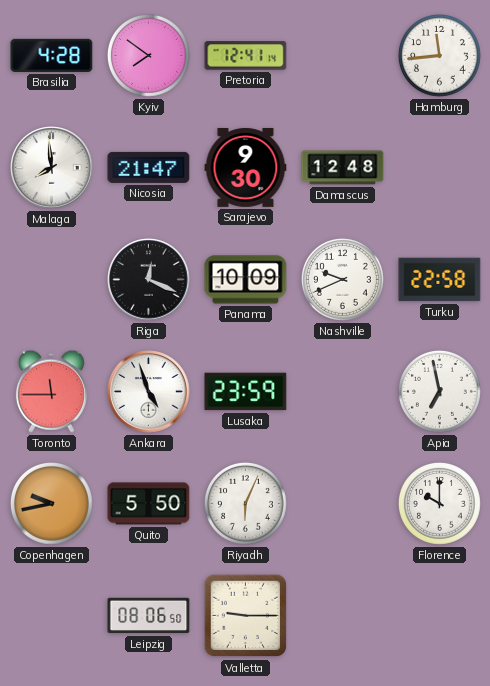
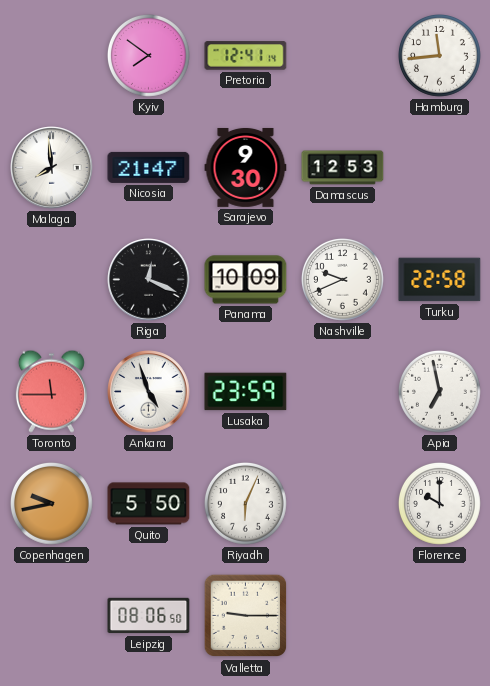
Brasilia: 4:28 -> none
Damascus: 12:48 -> 12:53
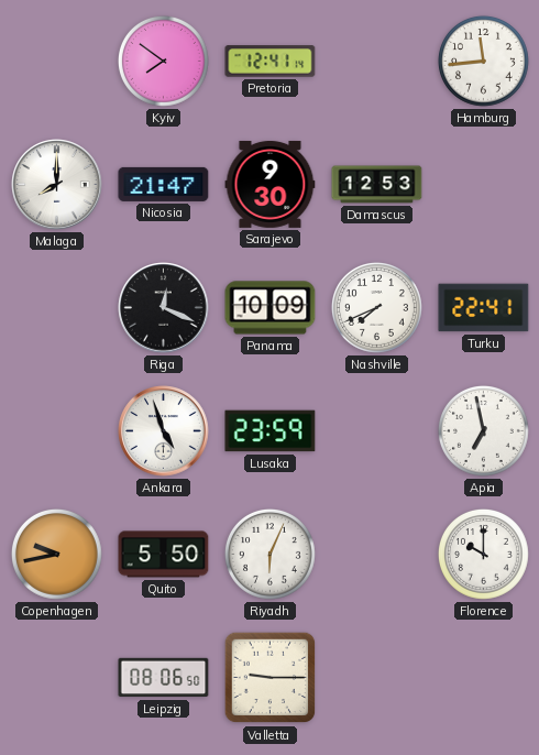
Malaga: 7:59 -> 8:00
Nashville: 9:41 -> 7:41
Turku: 22:58 -> 22:41
Toronto: 11:45 -> none
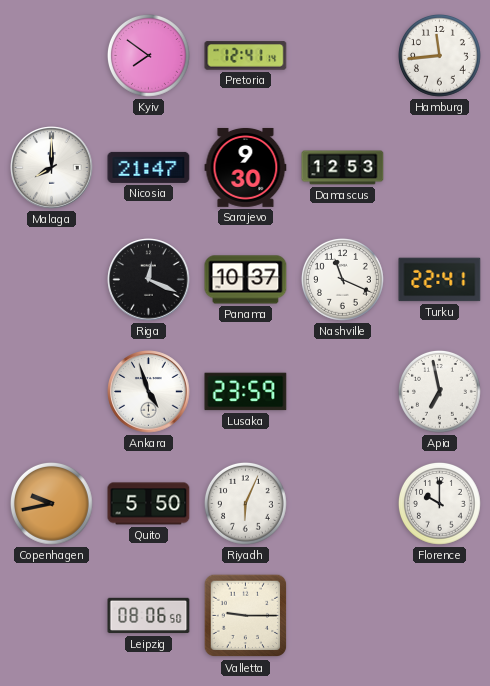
Panama: 10:09 -> 10:37
Nashville: 7:41 -> 11:19
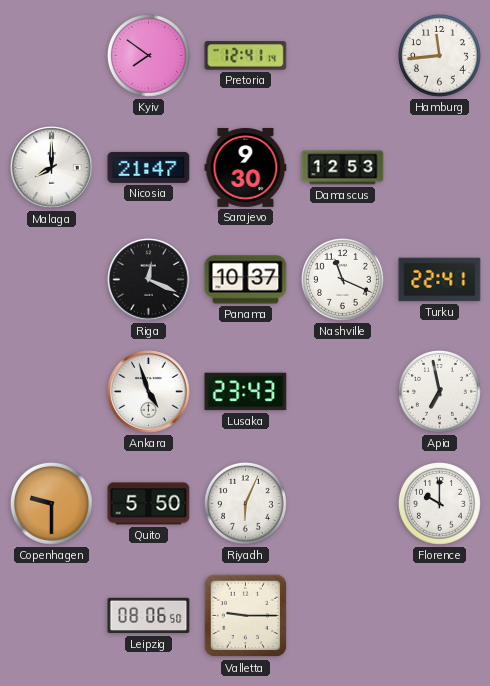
Lusaka: 23:59 -> 23:43
Copenhagen: 9:43 -> 9:30
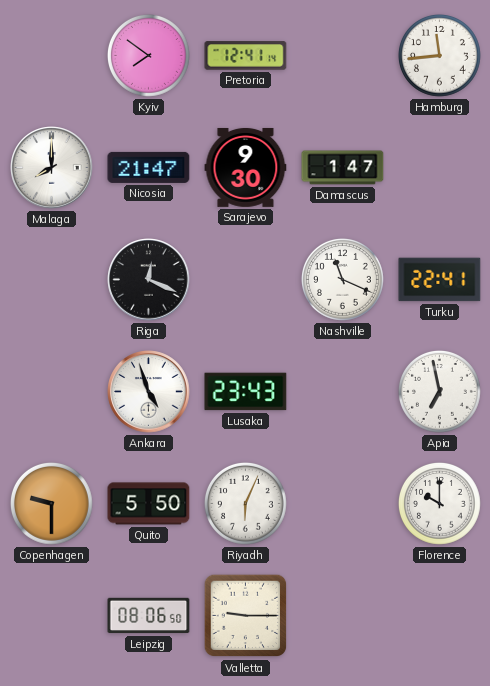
Damascus: 12:53 -> 1:47
Panama: 10:37 -> none
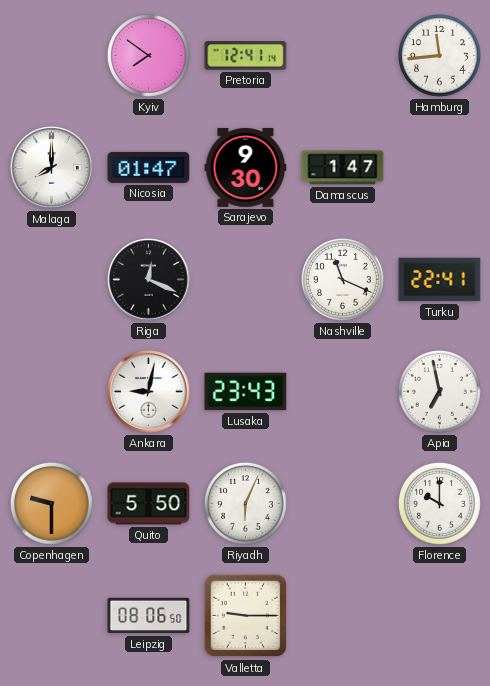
Nicosia: 21:47 -> 01:47
Ankara: 4:57 -> 9:02
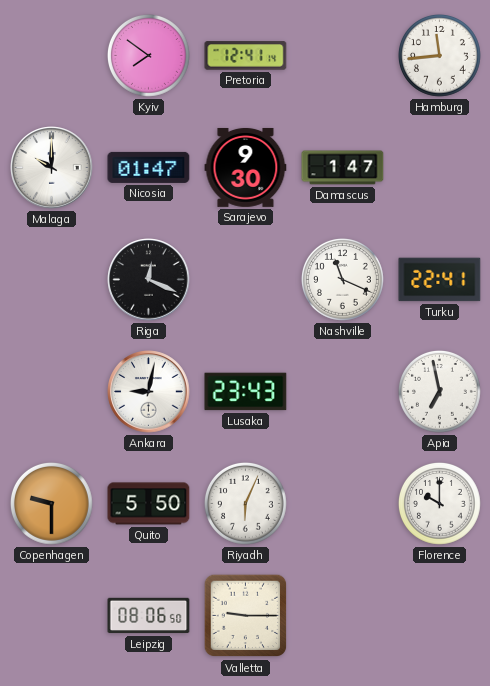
Malaga: 8:00 -> 10:00
